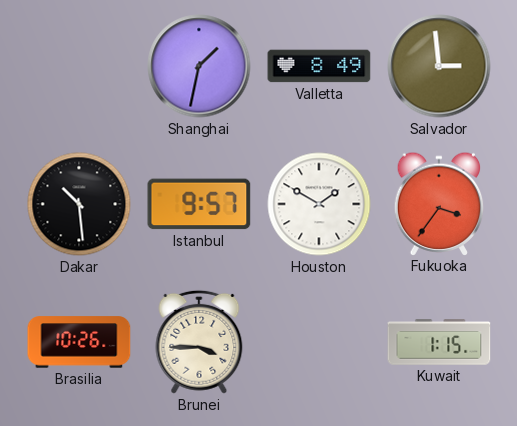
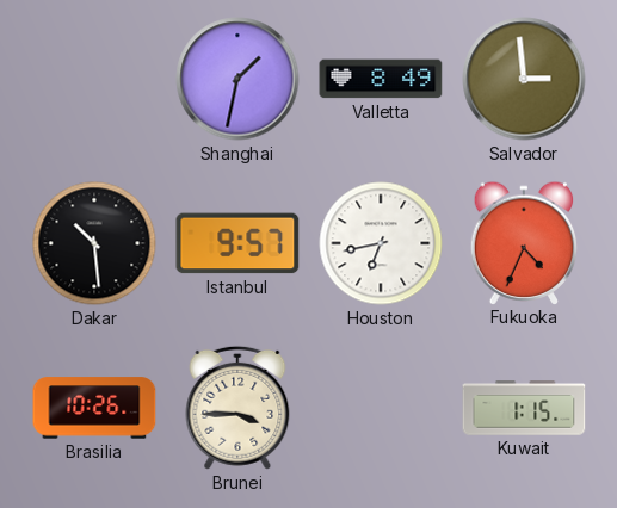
Houston: 1:50 -> 6:43
Fukuoka: 3:36 -> 4:34
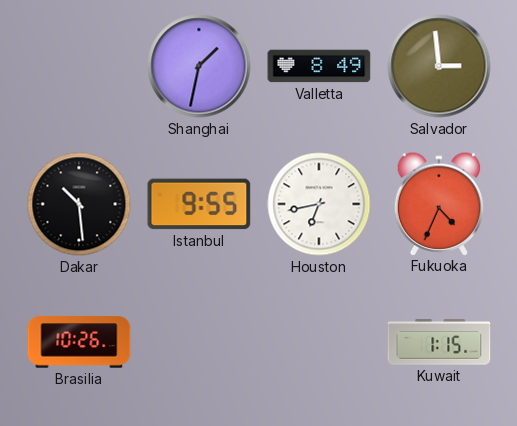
Istanbul: 9:57 -> 9:55
Brunei: 3:45 -> none
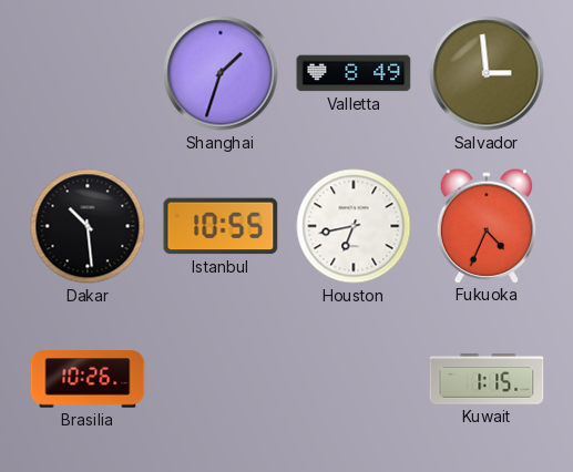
Shanghai: 1:32 -> 1:33
Istanbul: 9:55 -> 10:55
